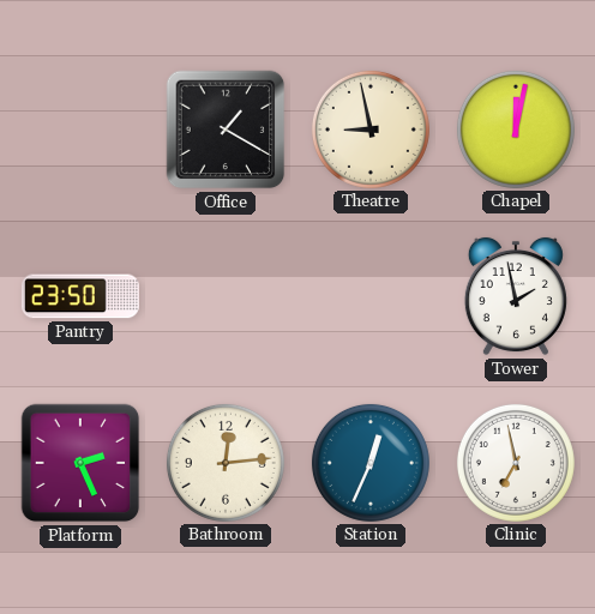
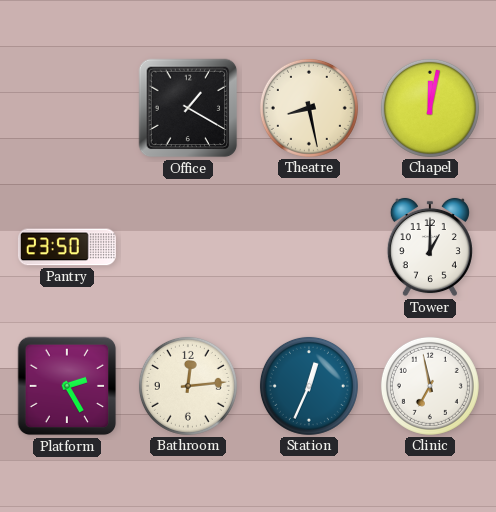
Theatre: 8:58 -> 8:28
Tower: 1:58 -> 1:00
Platform: 2:26 -> 2:25
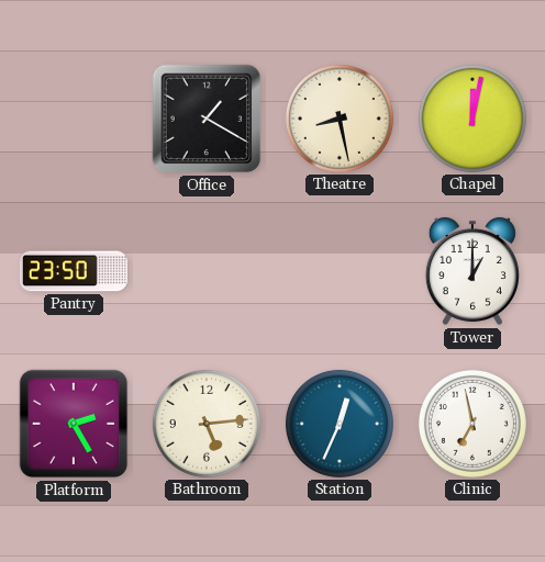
Bathroom: 12:14 -> 5:14
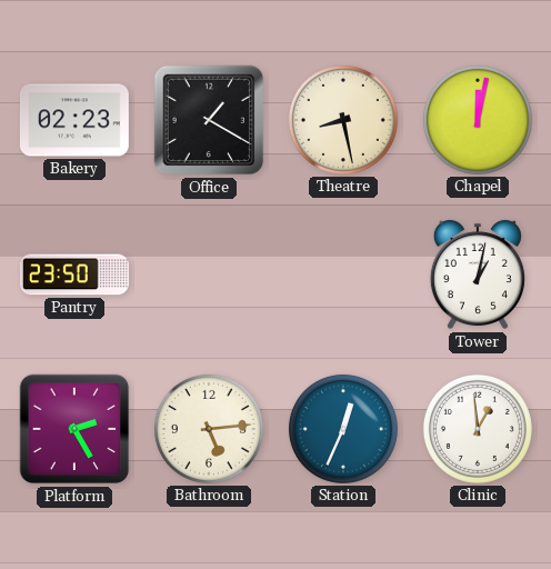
Bakery: none -> 02:23
Tower: 1:00 -> 1:02
Clinic: 6:58 -> 12:59
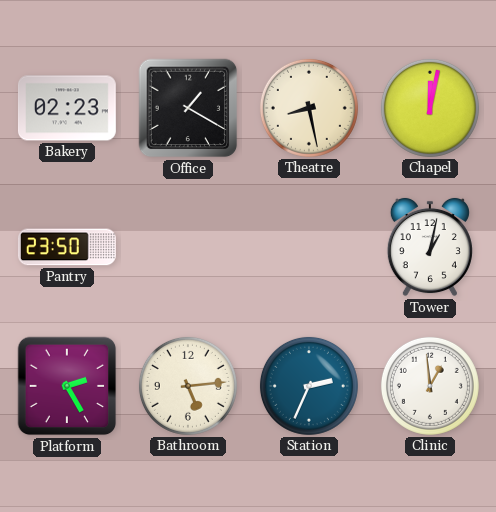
Station: 12:34 -> 2:34
